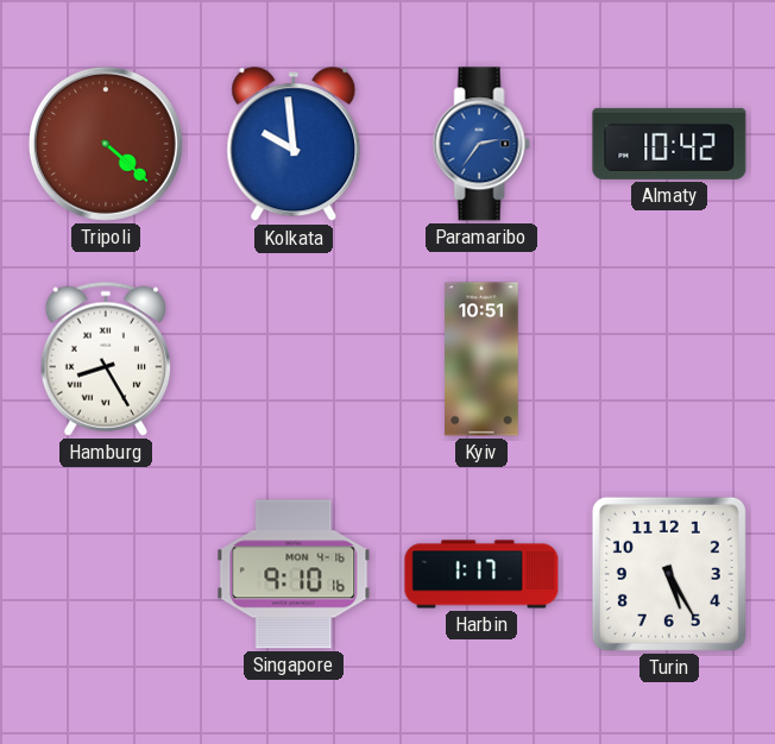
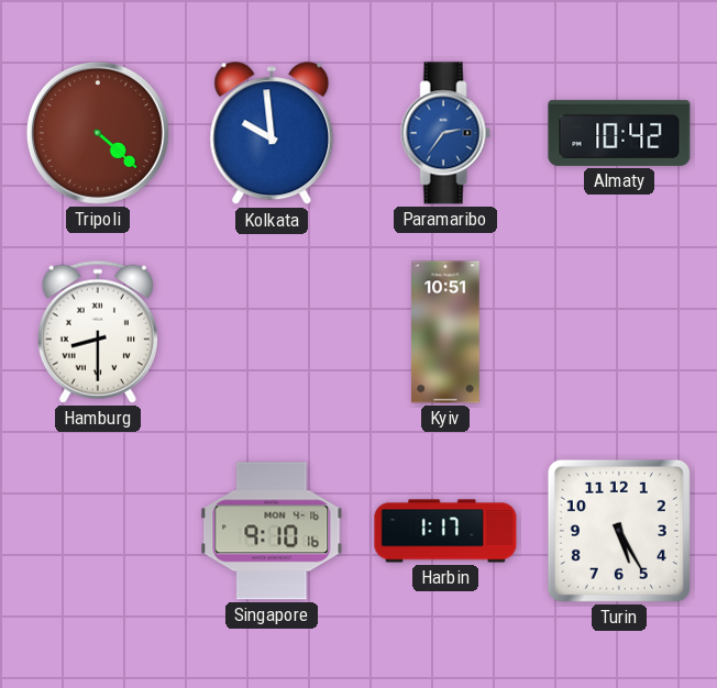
Hamburg: 8:25 -> 8:30
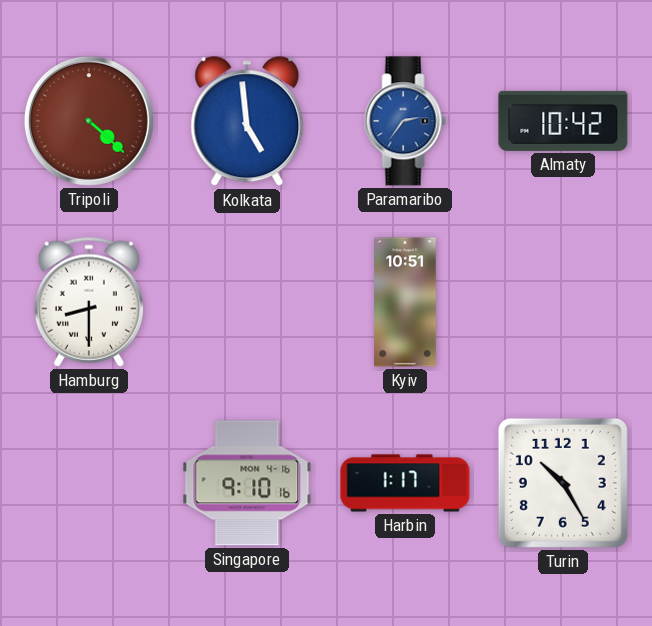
Kolkata: 9:59 -> 4:59
Turin: 5:25 -> 10:25
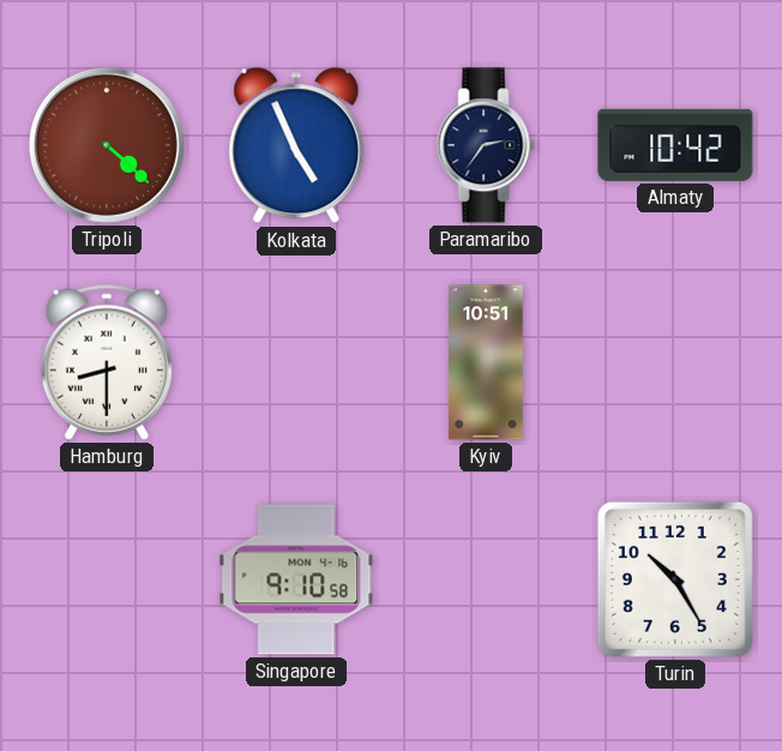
Kolkata: 4:59 -> 4:56
Paramaribo dial: blue -> navy
Singapore: 9:10:16 -> 9:10:58
Harbin: 1:17 -> none
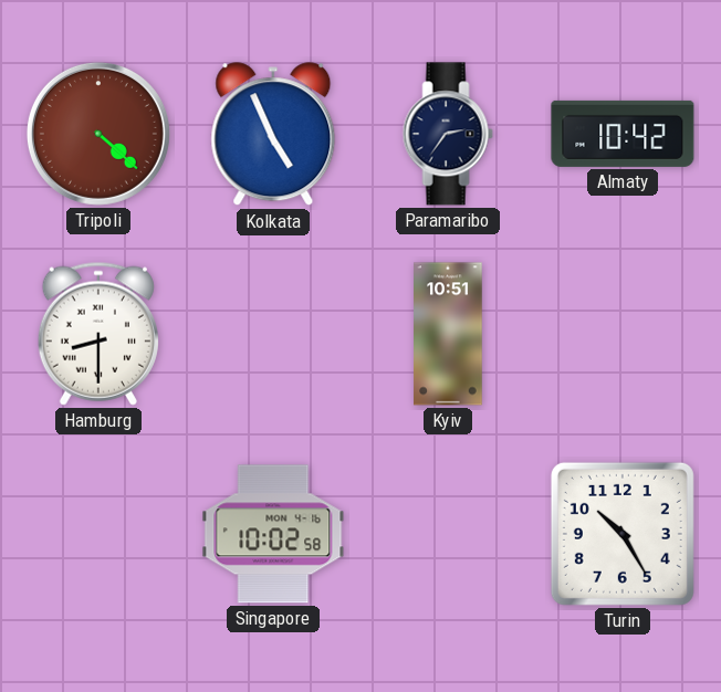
Singapore: 9:10 -> 10:02
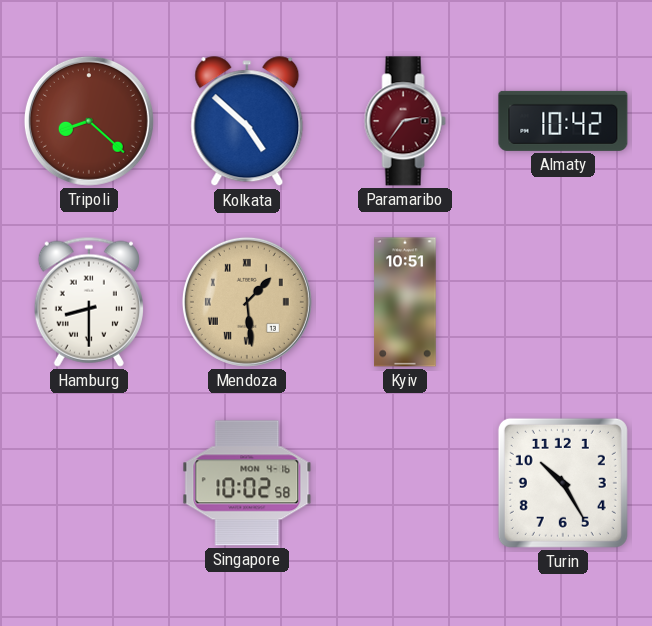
Tripoli: 4:22 -> 8:22
Kolkata: 4:56 -> 4:52
Paramaribo dial: navy -> burgundy
Mendoza: none -> 1:29
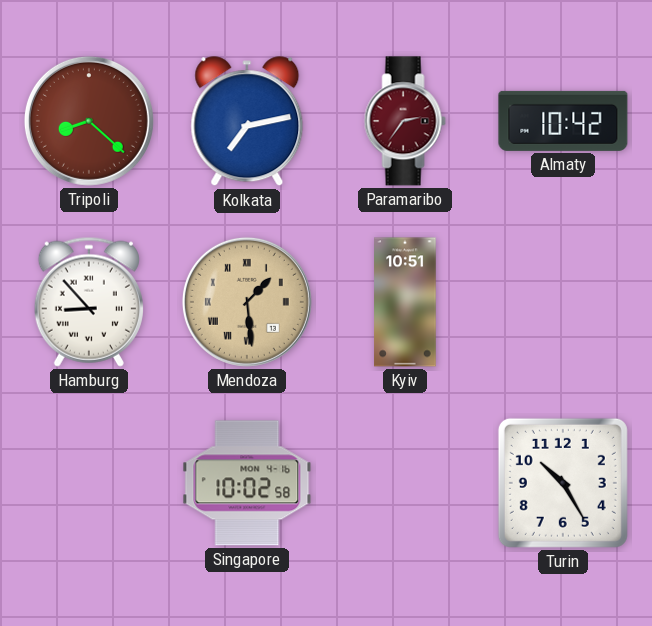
Kolkata: 4:52 -> 7:13
Hamburg: 8:30 -> 8:53
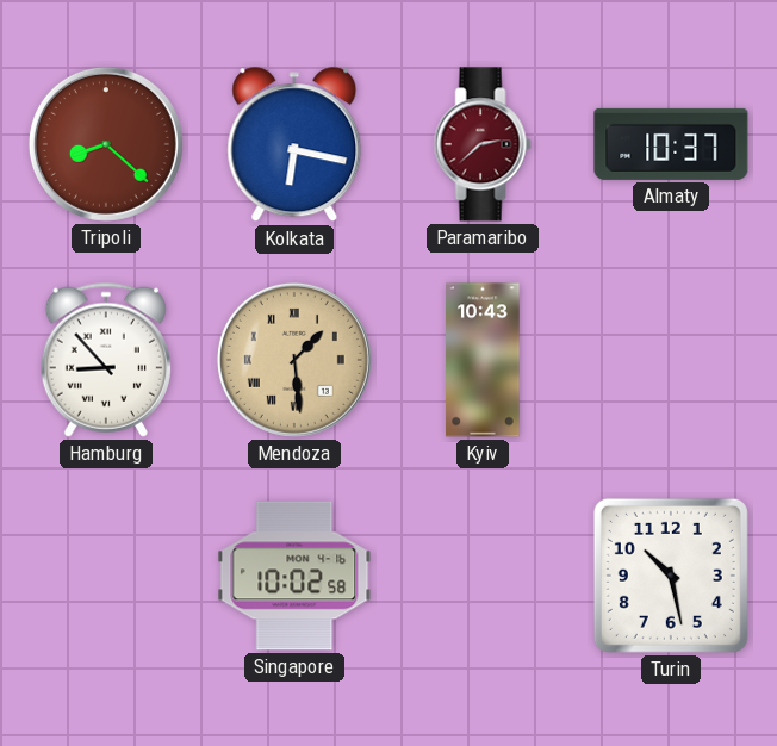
Kolkata: 7:13 -> 6:17
Paramaribo: 2:36 -> 2:38
Almaty: 10:42 -> 10:37
Kyiv: 10:51 -> 10:43
Turin: 10:25 -> 10:28
